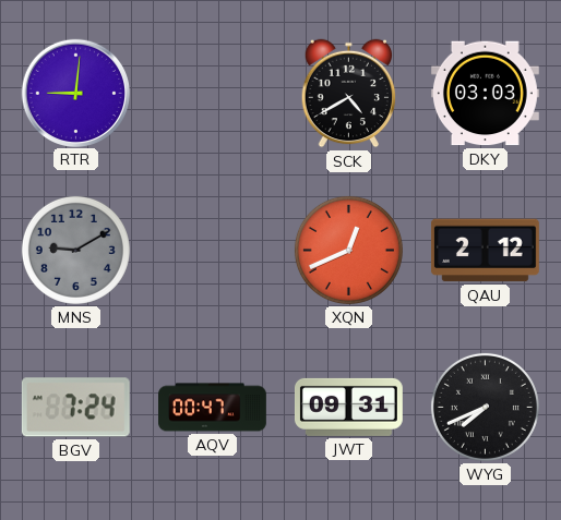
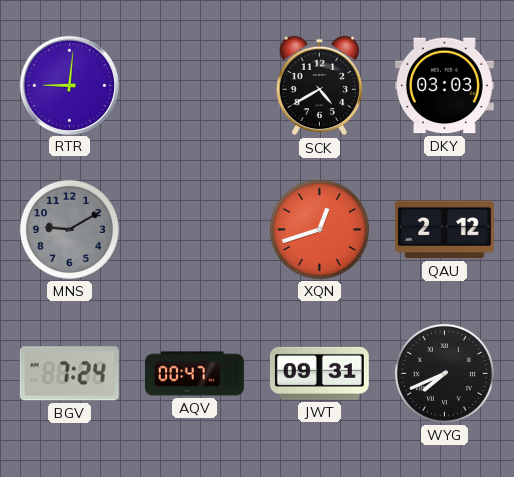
XQN: 12:41 -> 12:42
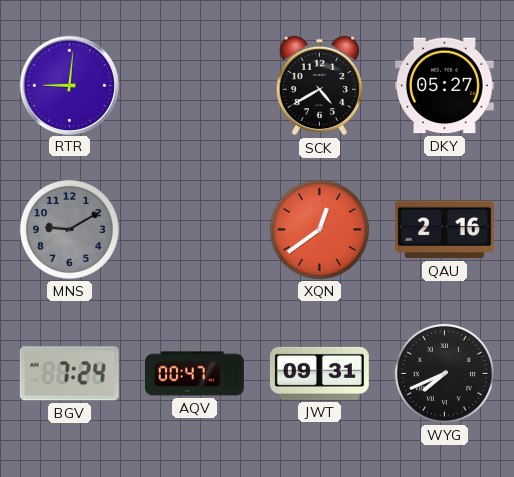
DKY: 03:03 -> 05:27
XQN: 12:42 -> 12:39
QAU: 2:12 -> 2:16
